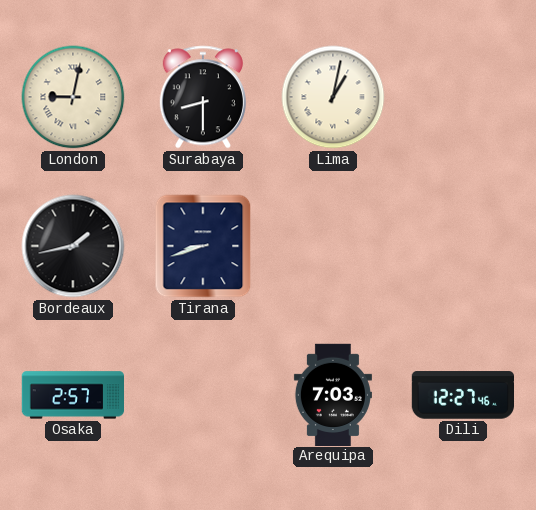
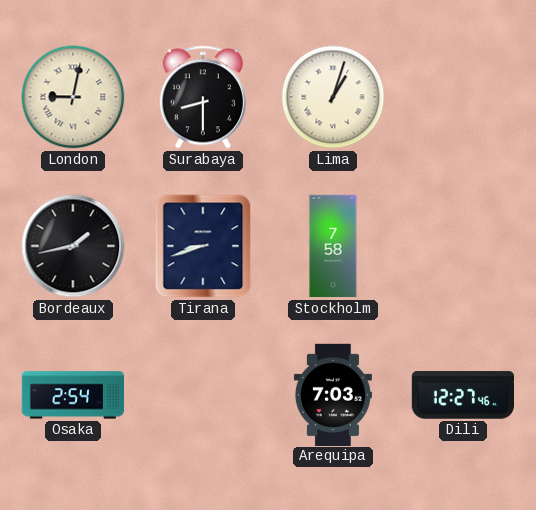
Lima: 1:02 -> 1:03
Stockholm: none -> 7:58
Osaka: 2:57 -> 2:54
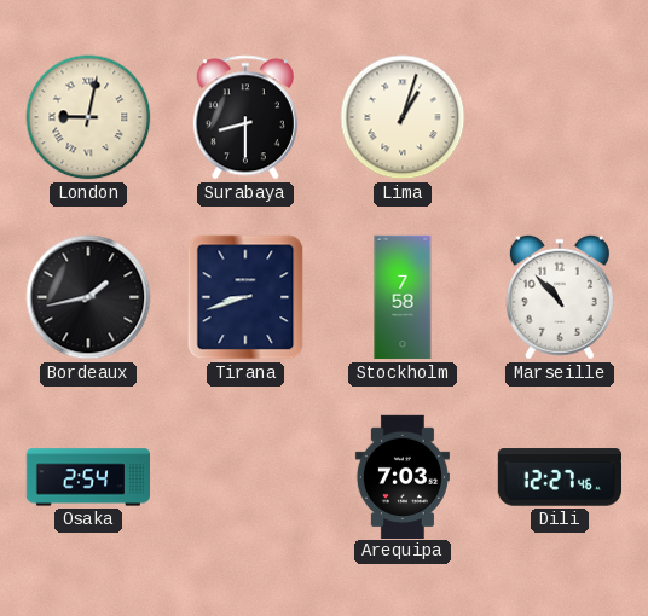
Marseille: none -> 10:53
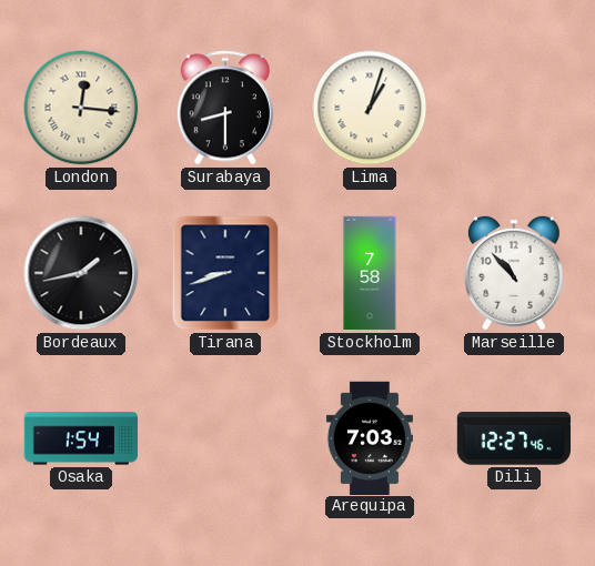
London: 9:02 -> 12:16
Osaka: 2:54 -> 1:54
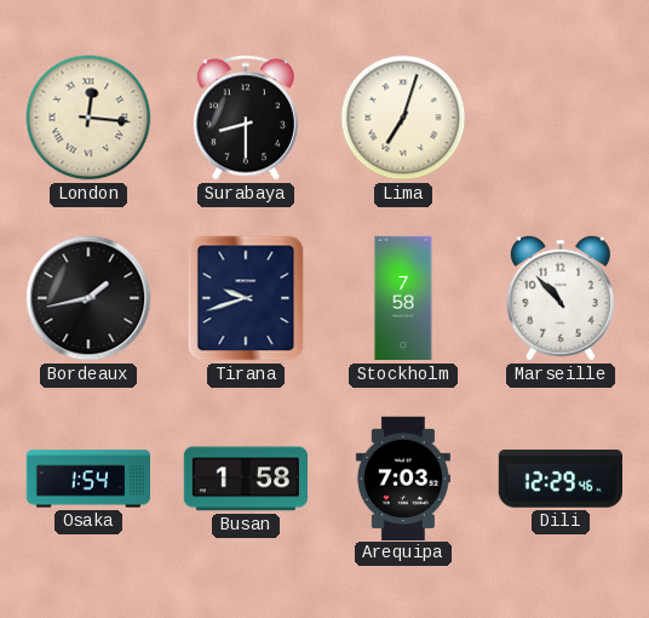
Lima: 1:03 -> 7:03
Tirana: 8:42 -> 9:42
Busan: none -> 1:58
Dili: 12:27 -> 12:29
